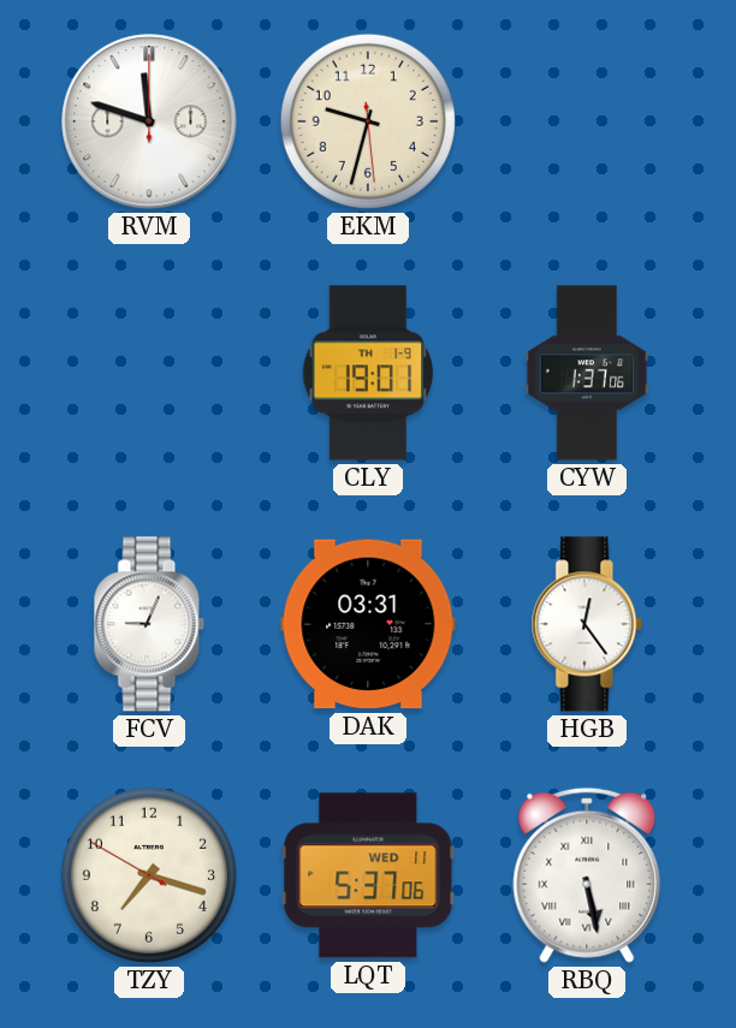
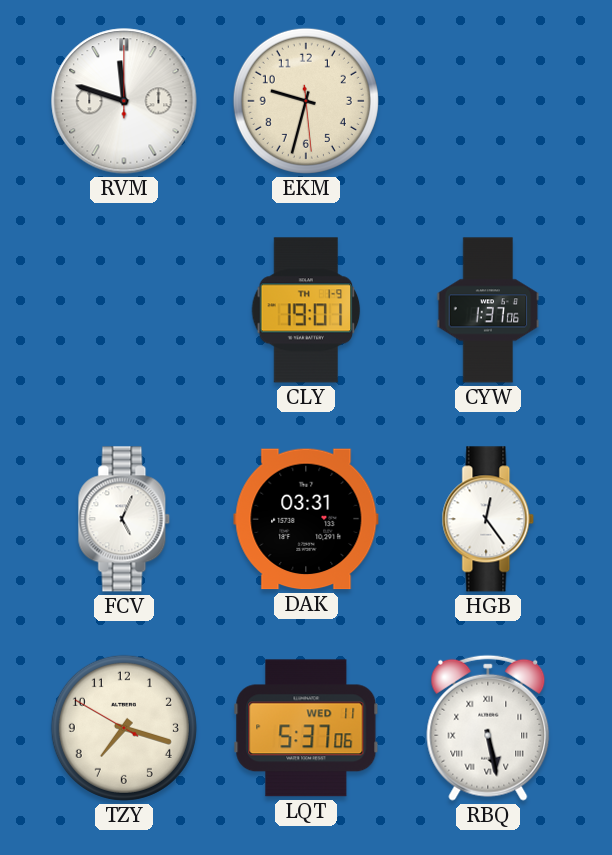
FCV: 9:04 -> 5:04
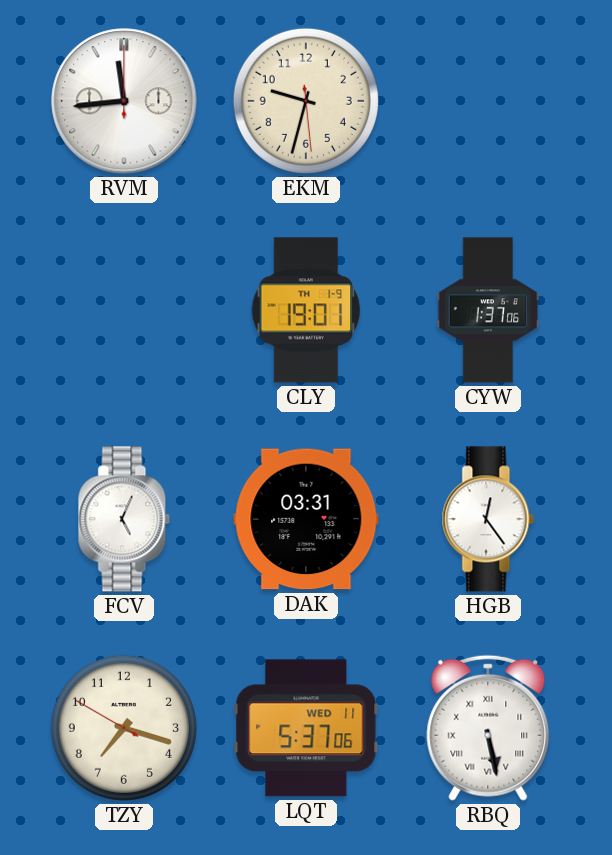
RVM: 11:48 -> 11:44
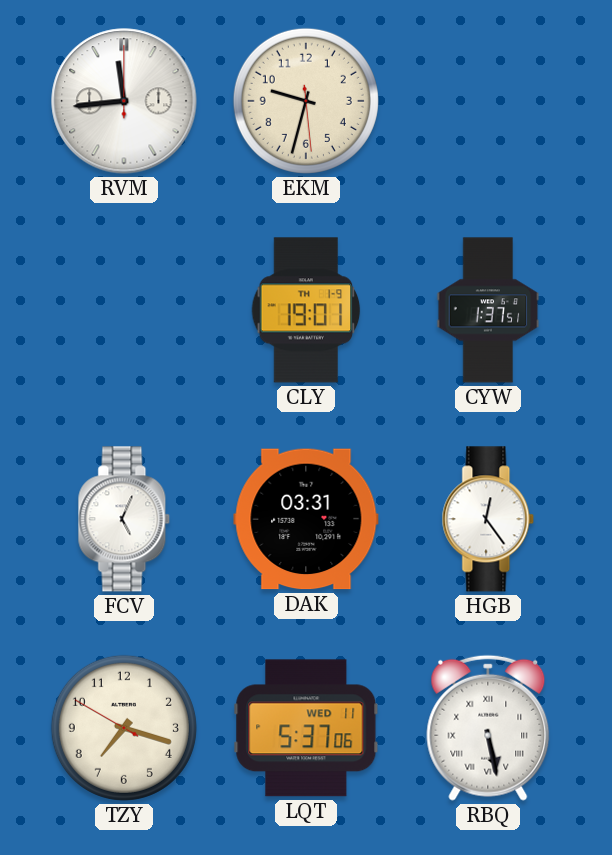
CYW: 1:37:06 -> 1:37:51
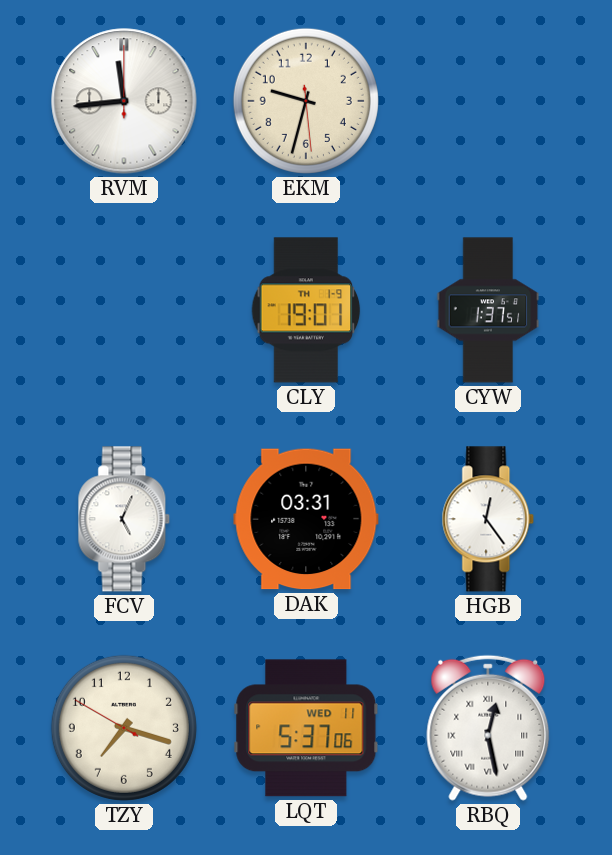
RBQ: 5:28 -> 12:28
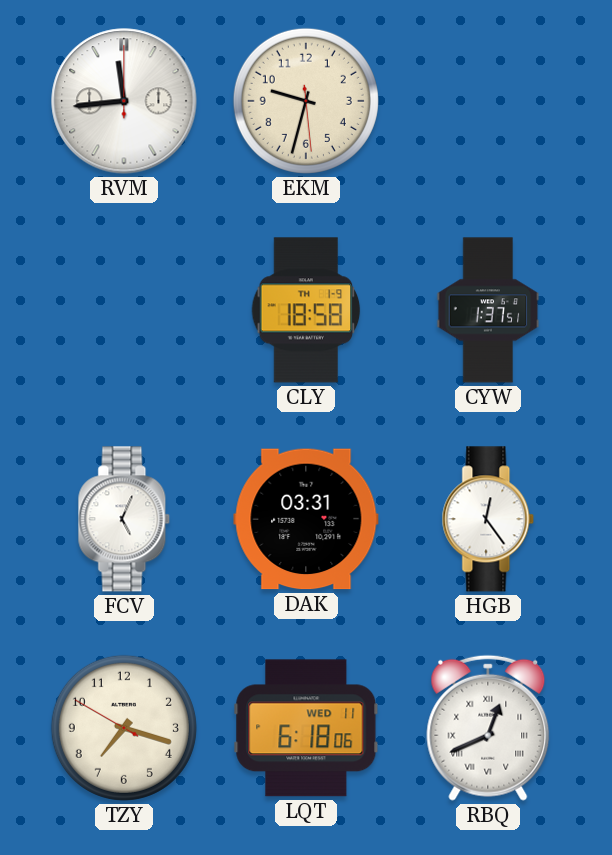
CLY: 19:01 -> 18:58
LQT: 5:37 -> 6:18
RBQ: 12:28 -> 12:41
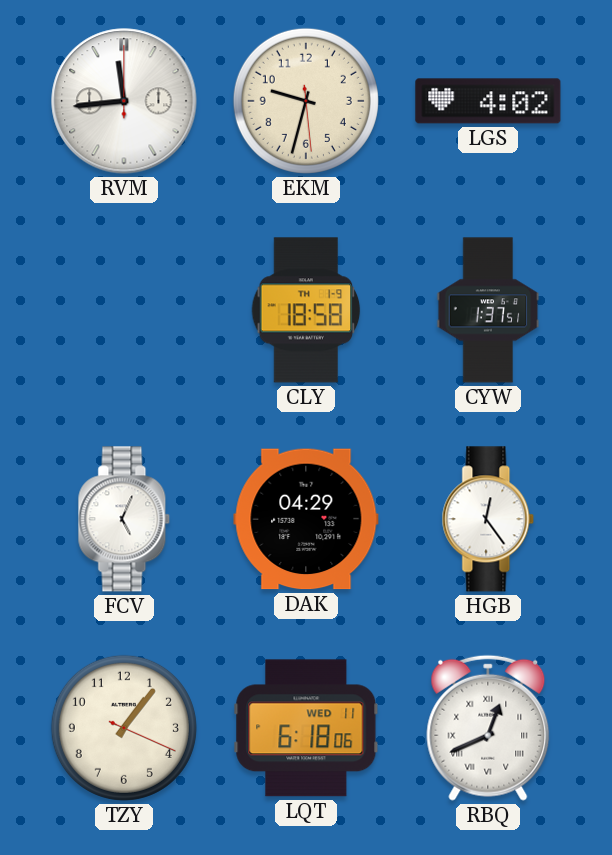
LGS: none -> 4:02
DAK: 03:31 -> 04:29
TZY: 7:17 -> 1:06
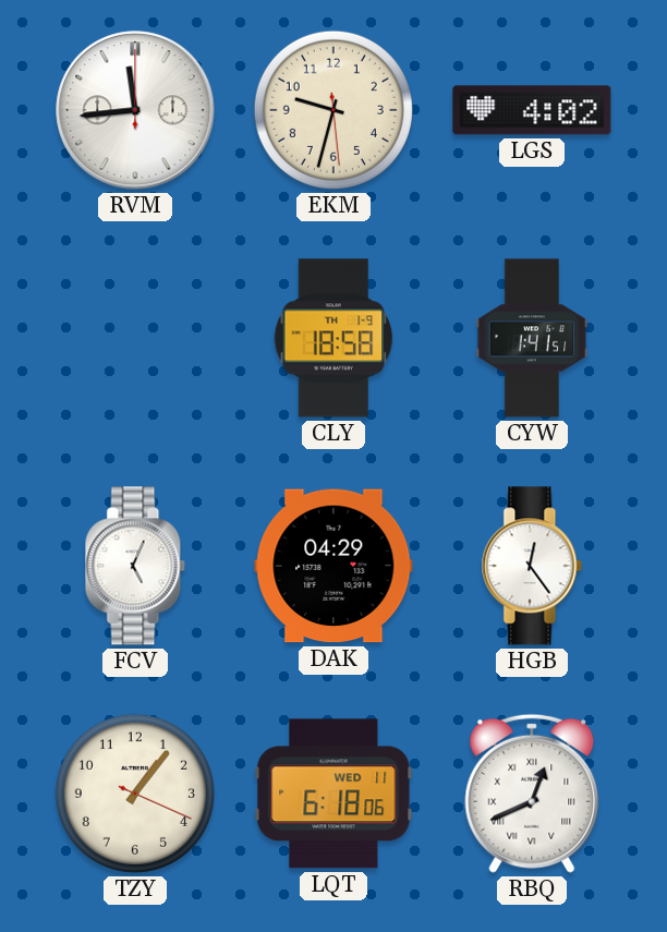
CYW: 1:37 -> 1:41
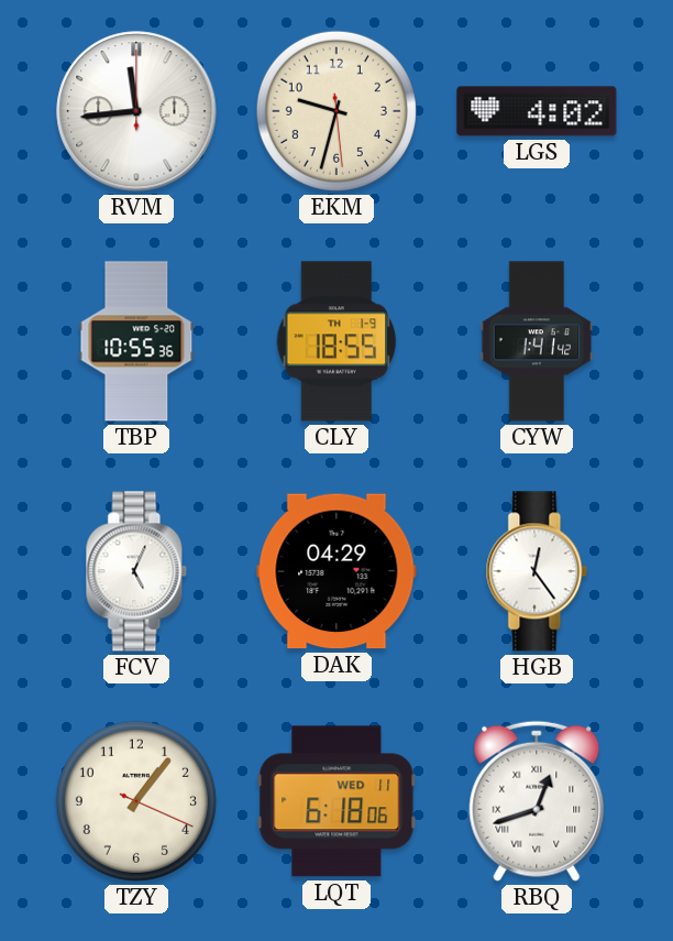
TBP: none -> 10:55
CLY: 18:58 -> 18:55
CYW: 1:41:51 -> 1:41:42
RBQ: 12:41 -> 12:42
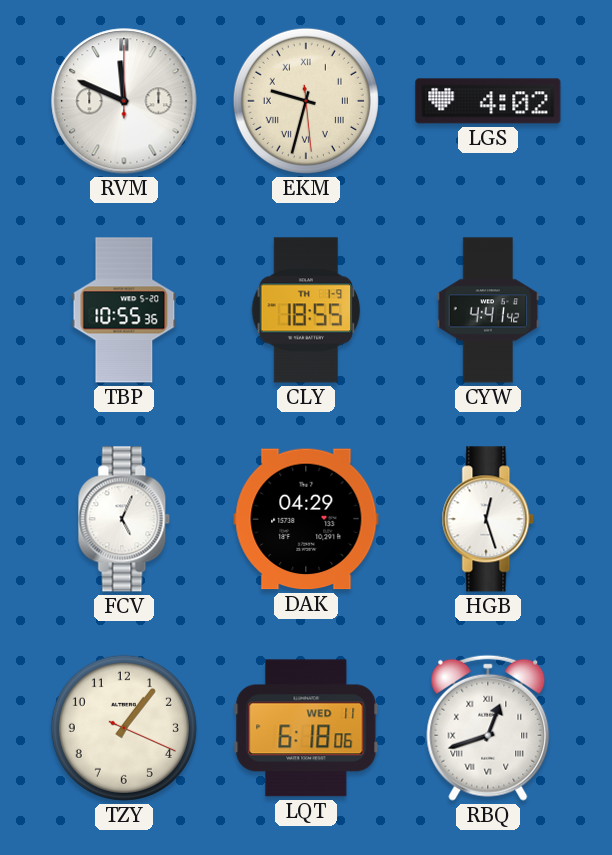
RVM: 11:44 -> 11:49
EKM numerals: Arabic -> Roman
CYW: 1:41 -> 4:41
HGB: 12:24 -> 12:27
